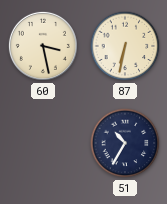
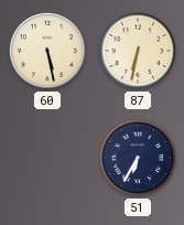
60: 3:28 -> 5:28
51: 10:35 -> 6:35
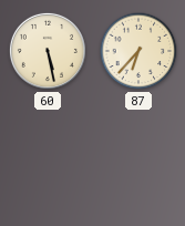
87: 6:32 -> 6:37
51: 6:35 -> none
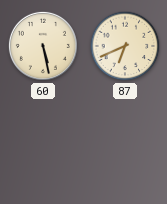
87: 6:37 -> 6:41
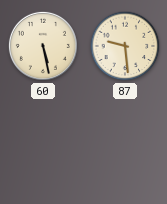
87: 6:41 -> 9:29
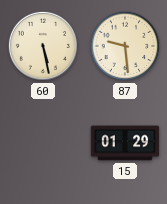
15: none -> 01:29
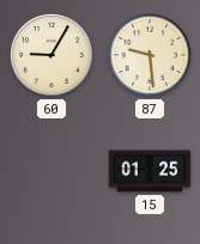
60: 5:28 -> 9:05
15: 01:29 -> 01:25
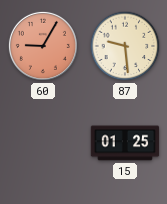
60 dial: cream -> salmon
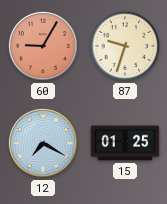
87: 9:29 -> 9:33
12: none -> 7:20
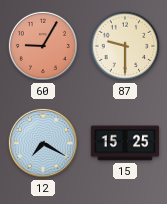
87: 9:33 -> 9:30
15: 01:25 -> 15:25
